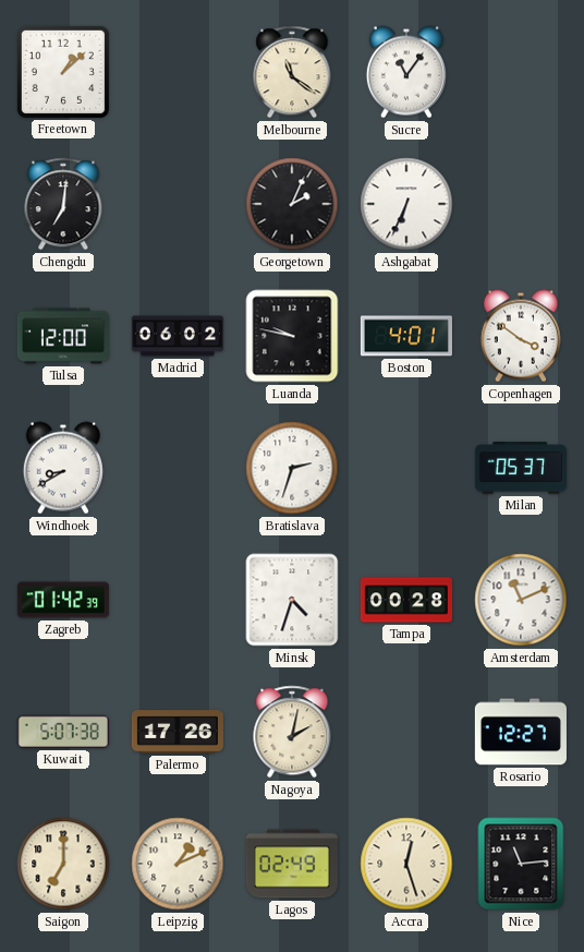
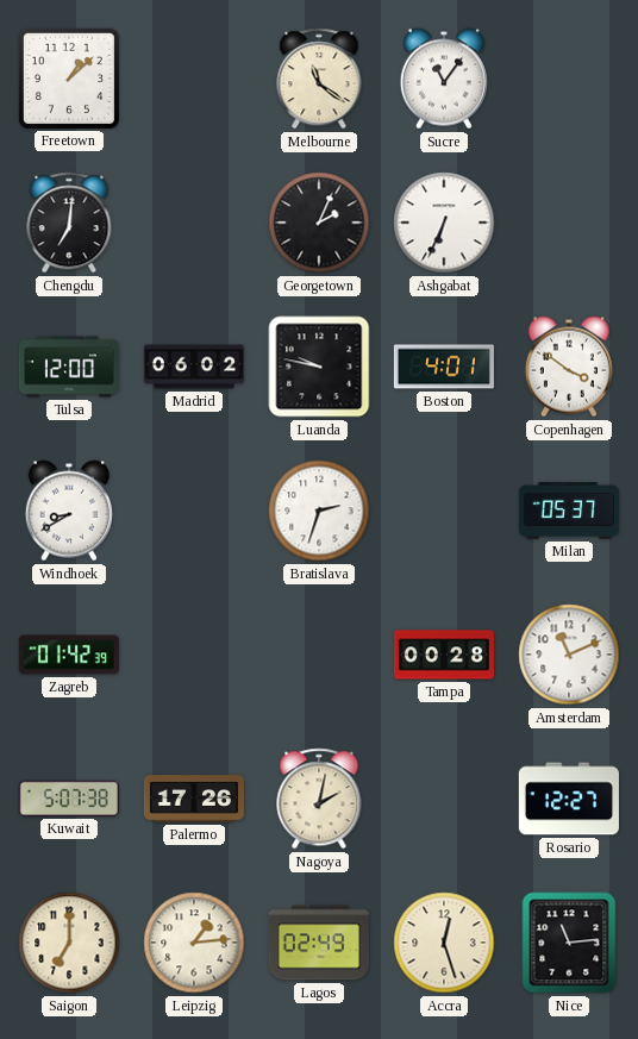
Minsk: 4:33 -> none
Leipzig: 1:11 -> 1:14
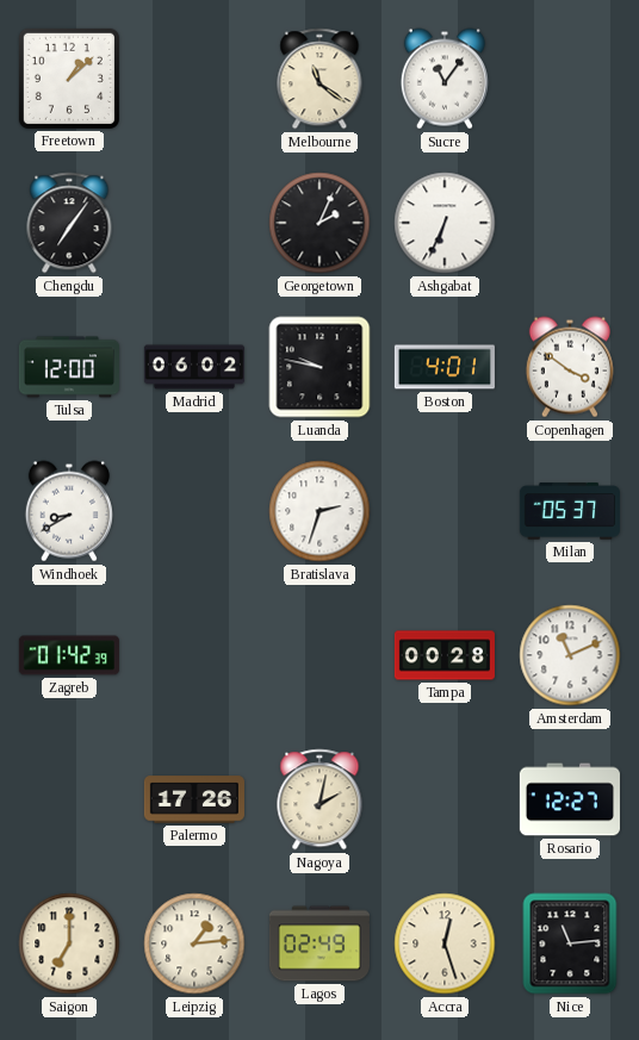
Chengdu: 7:01 -> 7:06
Kuwait: 5:07 -> none
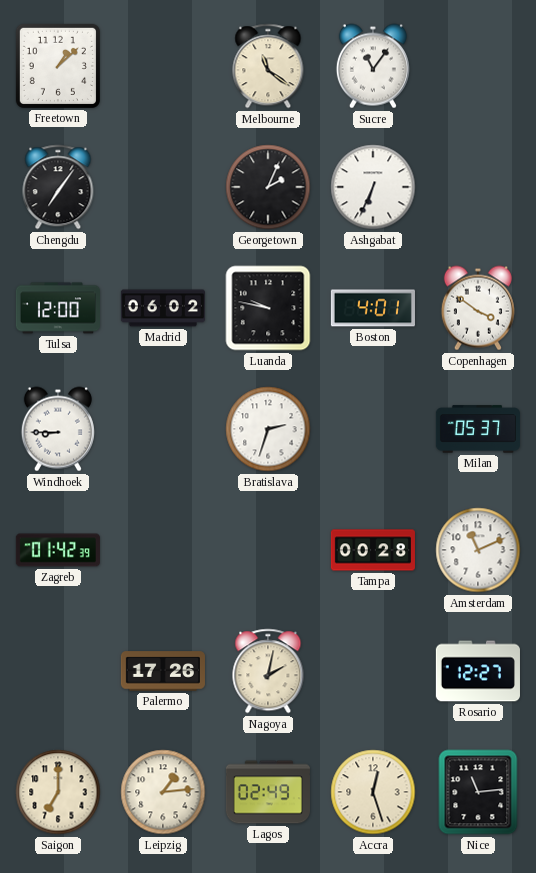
Windhoek: 8:40 -> 8:45
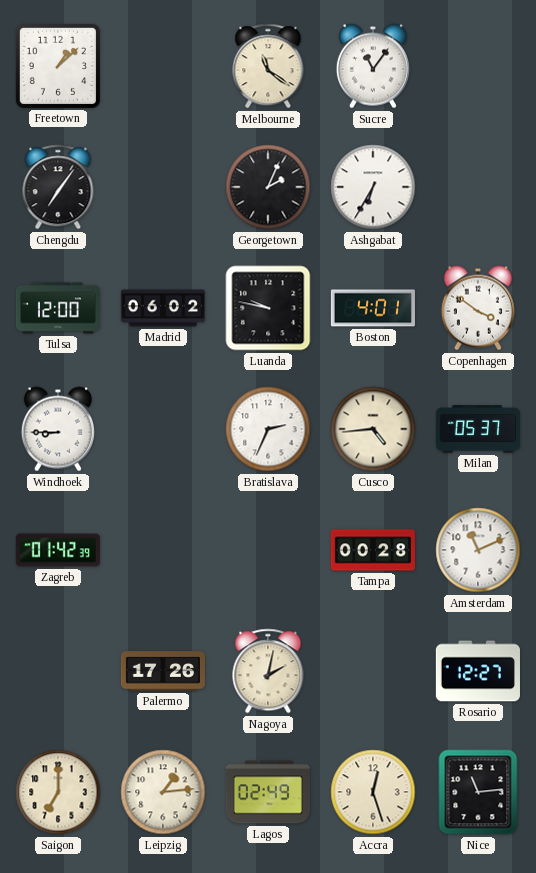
Ashgabat: 6:34 -> 6:35
Bratislava: 2:33 -> 2:34
Cusco: none -> 4:44
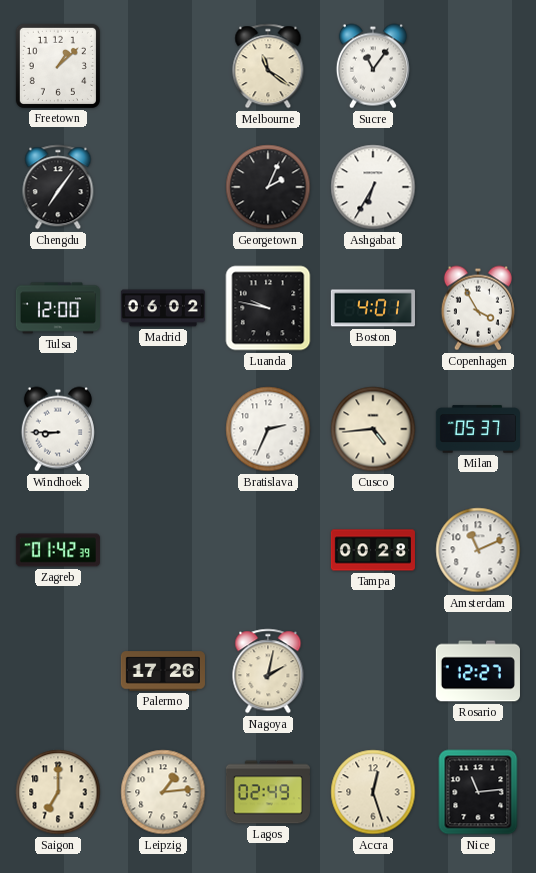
Copenhagen: 3:51 -> 3:55
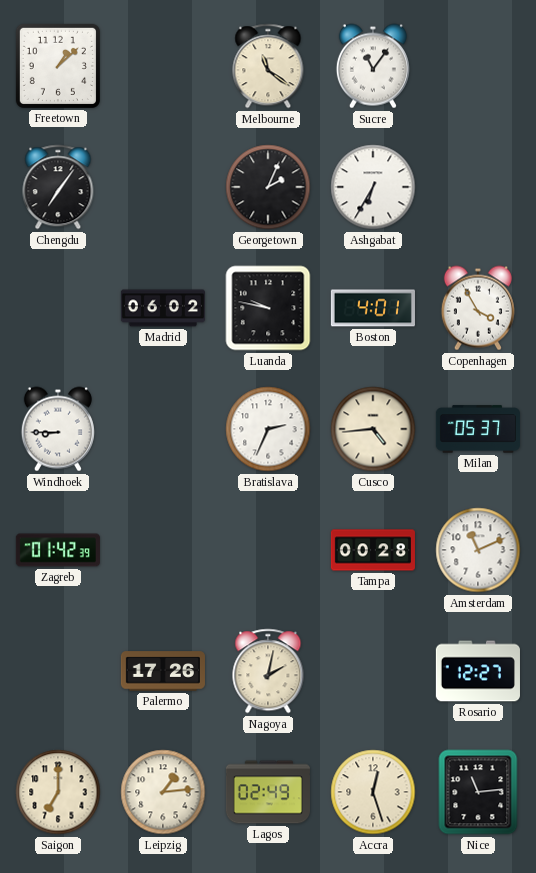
Tulsa: 12:00 -> none
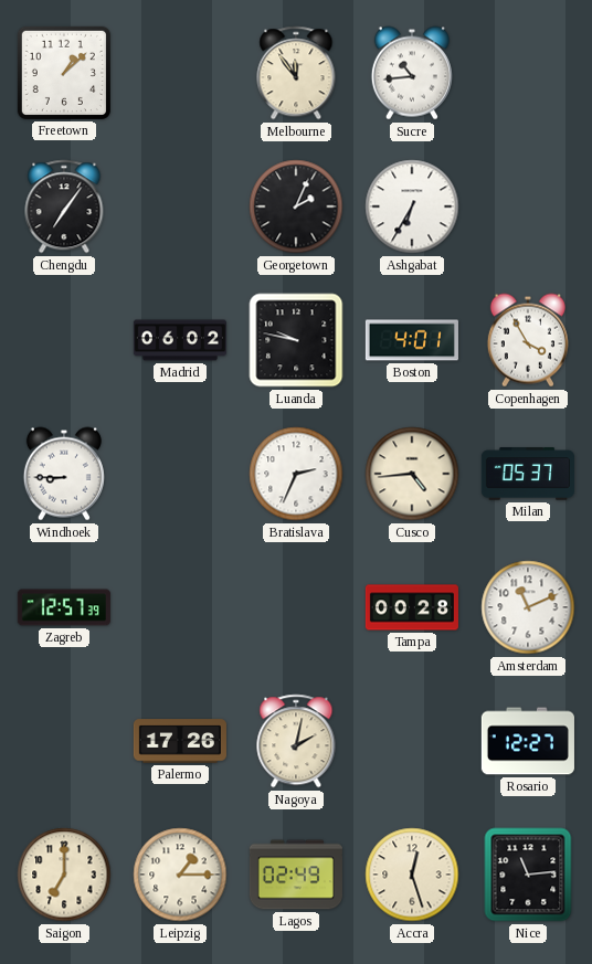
Melbourne: 11:21 -> 11:54
Sucre: 11:06 -> 10:44
Zagreb: 01:42 -> 12:57
Leipzig: 1:14 -> 1:15
